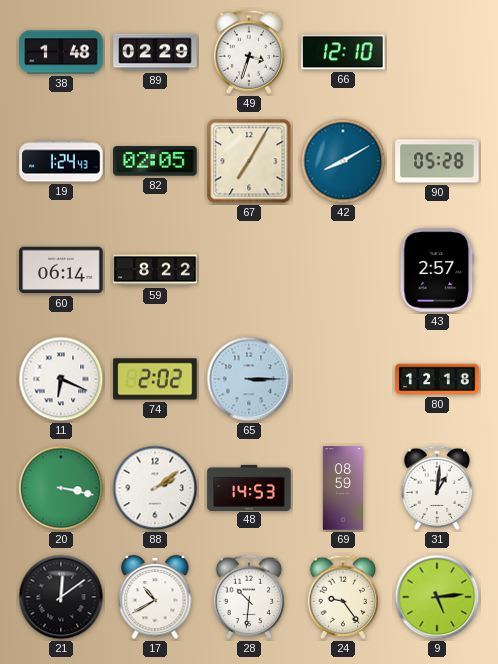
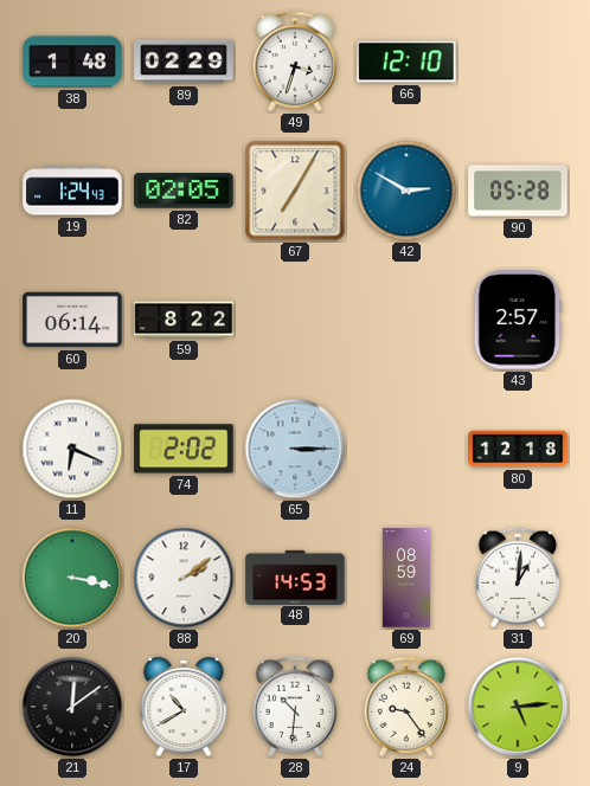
42: 8:10 -> 2:50
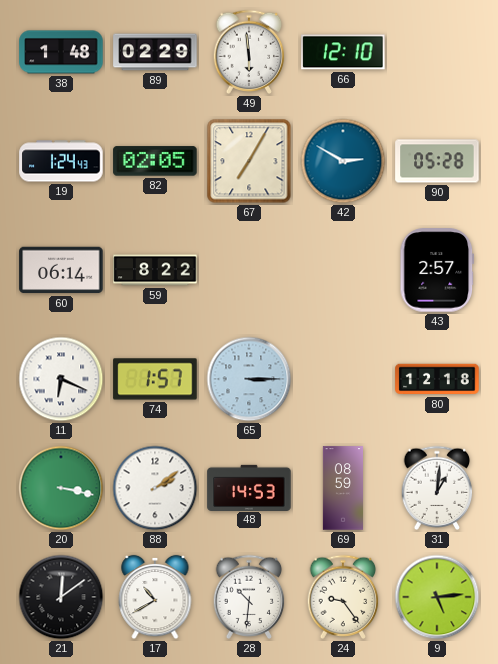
49: 3:33 -> 5:59
74: 2:02 -> 1:57
